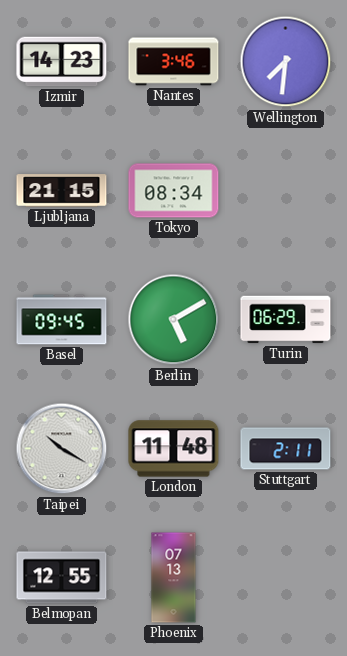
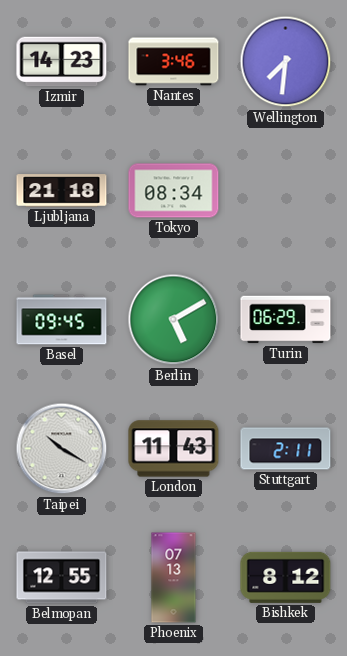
Ljubljana: 21:15 -> 21:18
London: 11:48 -> 11:43
Bishkek: none -> 8:12
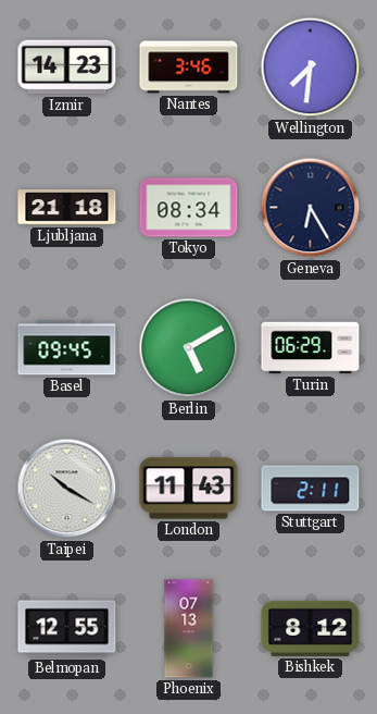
Geneva: none -> 6:25
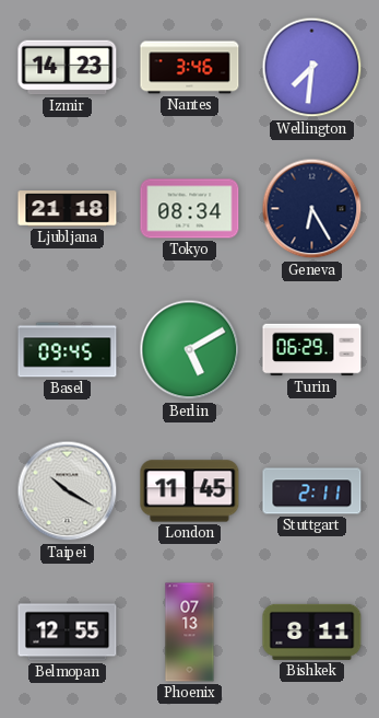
London: 11:43 -> 11:45
Bishkek: 8:12 -> 8:11
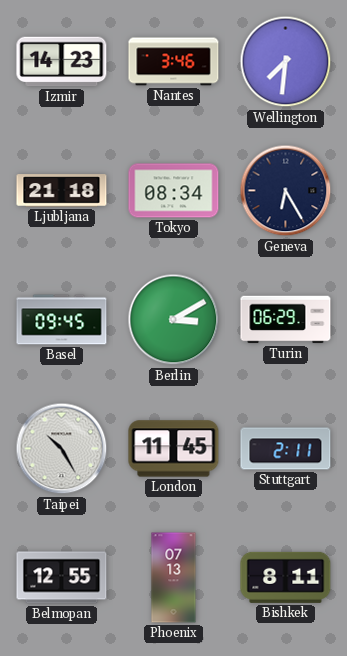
Berlin: 5:10 -> 3:10
Taipei: 10:20 -> 10:25
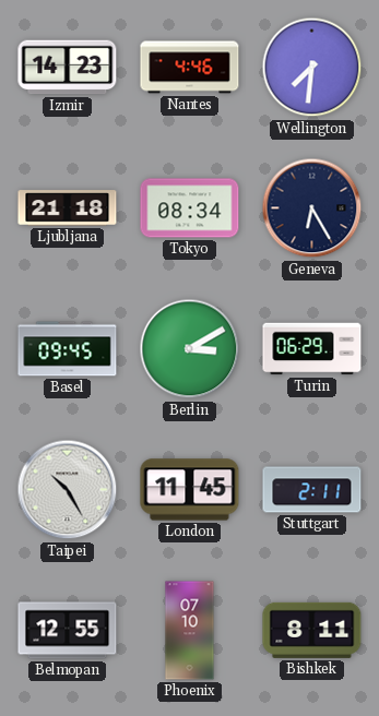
Nantes: 3:46 -> 4:46
Phoenix: 07:13 -> 07:10
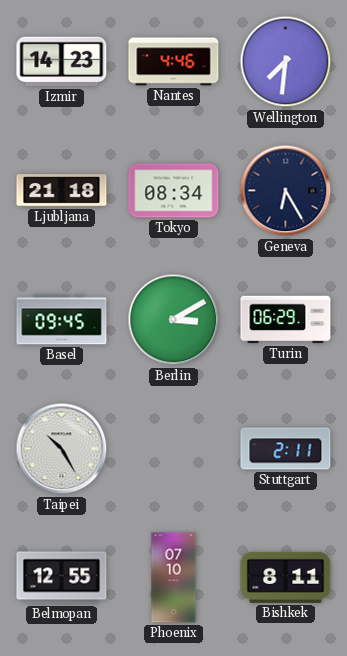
London: 11:45 -> none
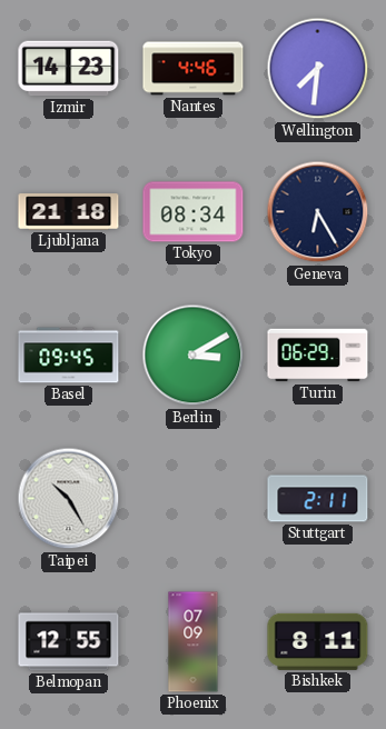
Phoenix: 07:10 -> 07:09
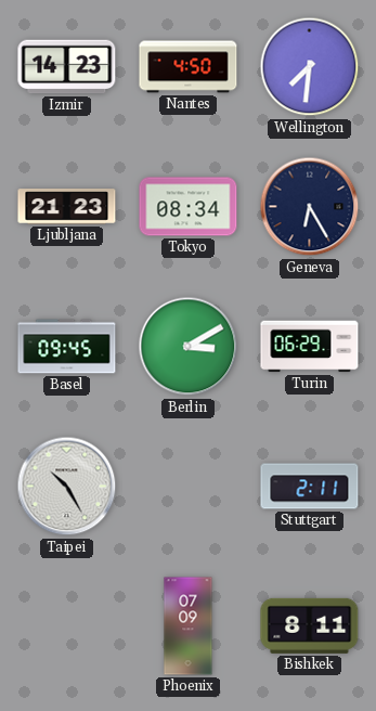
Nantes: 4:46 -> 4:50
Ljubljana: 21:18 -> 21:23
Belmopan: 12:55 -> none
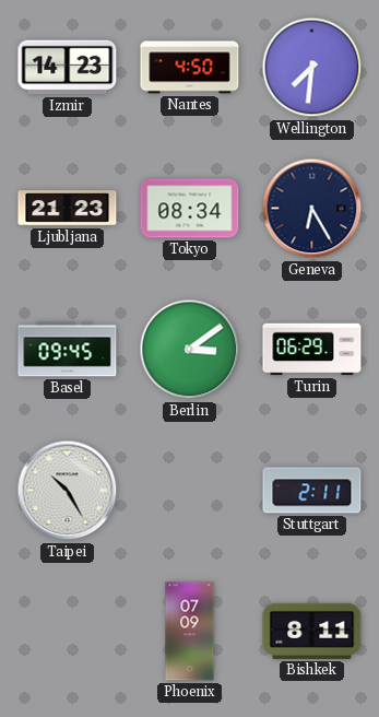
Berlin: 3:10 -> 3:09
